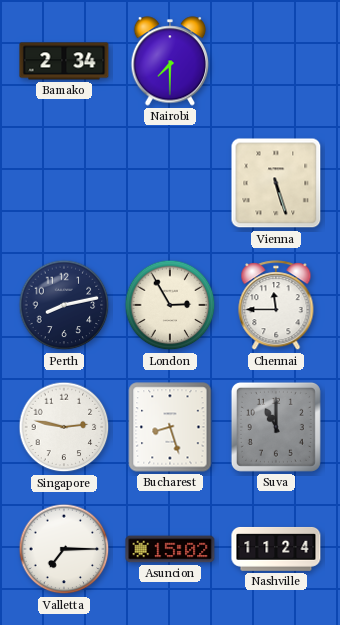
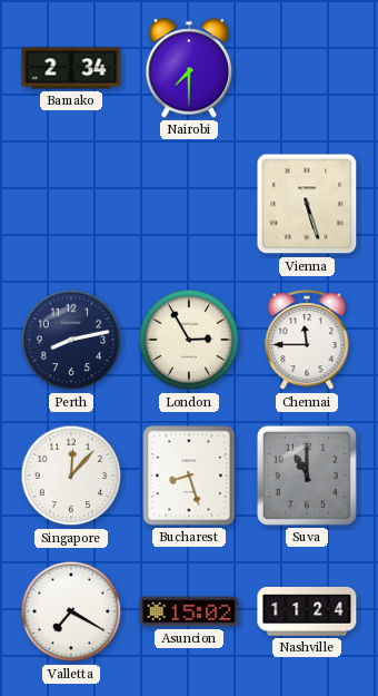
Singapore: 2:47 -> 12:07
Valletta: 7:15 -> 7:20
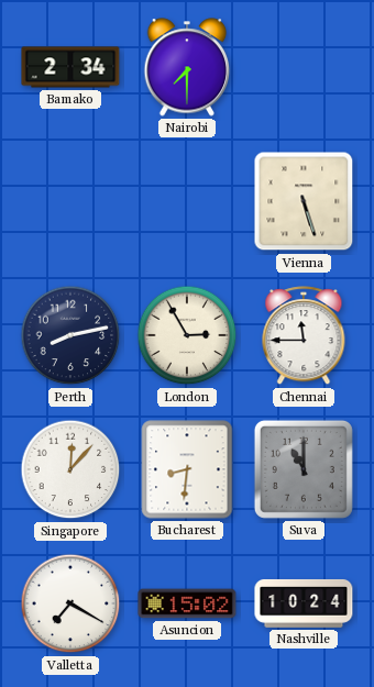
Bucharest: 8:27 -> 8:31
Nashville: 11:24 -> 10:24
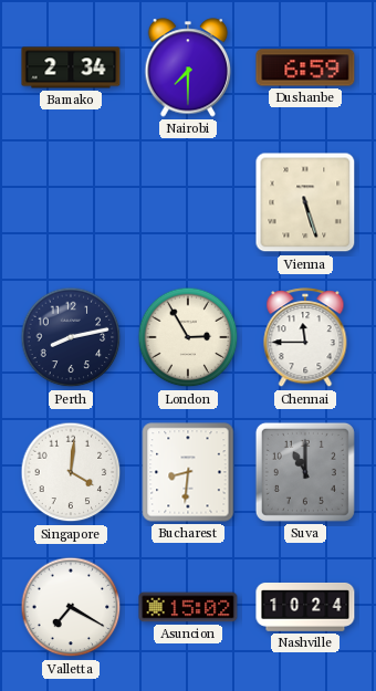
Dushanbe: none -> 6:59
Singapore: 12:07 -> 4:01
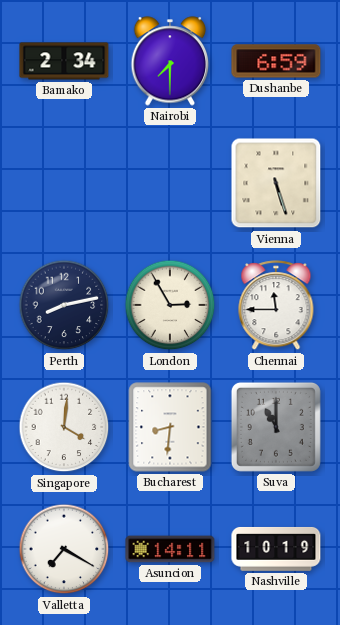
Asuncion: 15:02 -> 14:11
Nashville: 10:24 -> 10:19
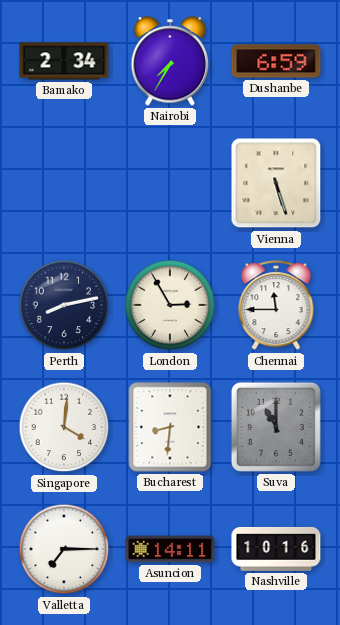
Nairobi: 7:30 -> 7:35
Valletta: 7:20 -> 7:15
Nashville: 10:19 -> 10:16
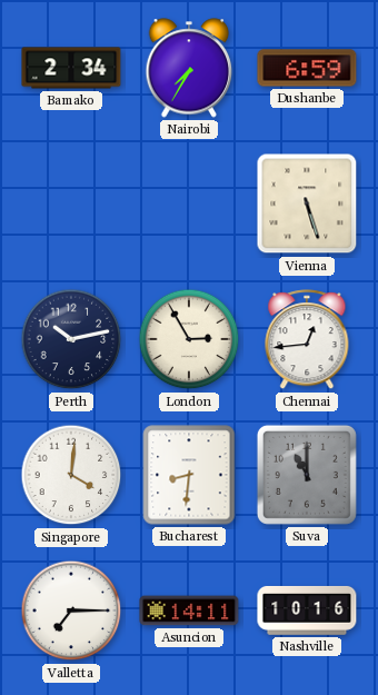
Perth: 8:13 -> 10:13
Chennai: 11:45 -> 12:44
